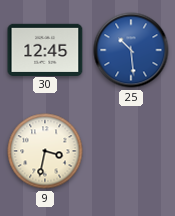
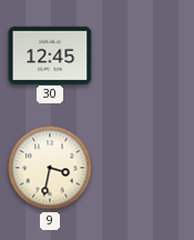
25: 10:29 -> none
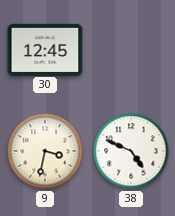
38: none -> 4:49
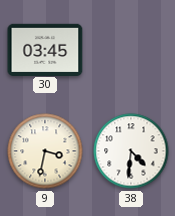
30: 12:45 -> 03:45
38: 4:49 -> 4:31
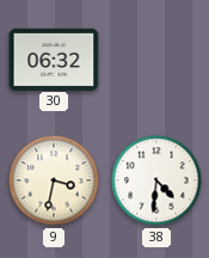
30: 03:45 -> 06:32
